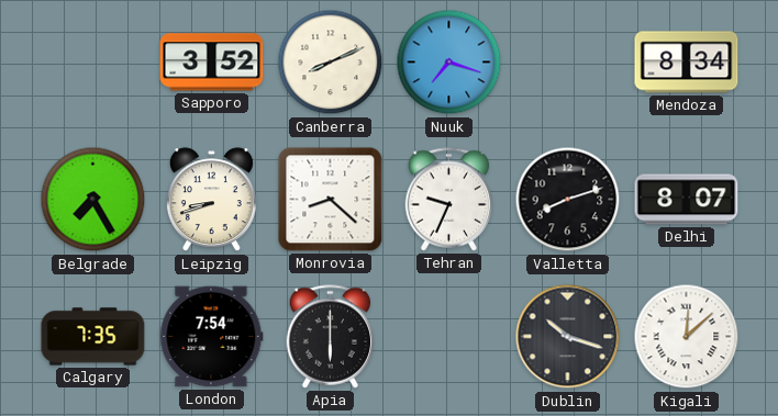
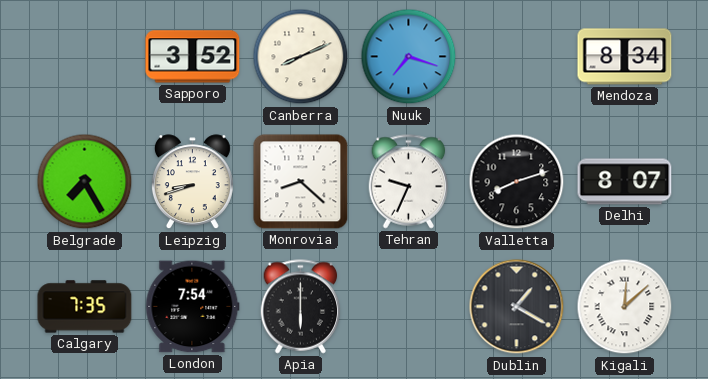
Dublin: 10:18 -> 1:20
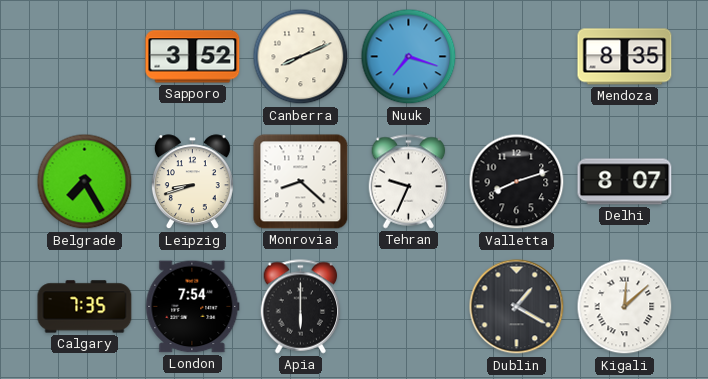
Mendoza: 8:34 -> 8:35
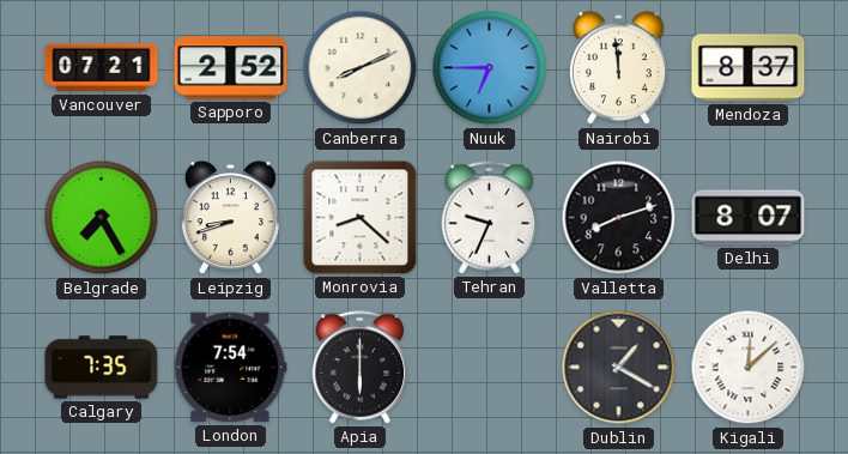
Vancouver: none -> 07:21
Sapporo: 3:52 -> 2:52
Nuuk: 7:18 -> 6:45
Nairobi: none -> 11:59
Mendoza: 8:35 -> 8:37
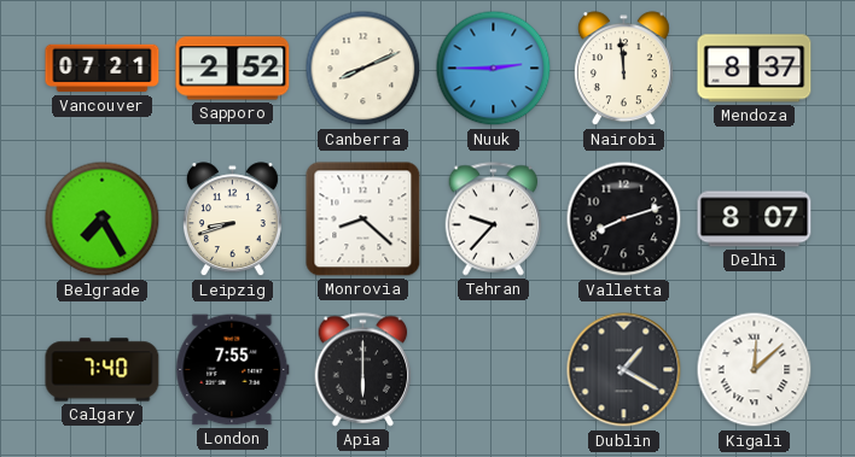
Nuuk: 6:45 -> 2:45
Tehran: 9:34 -> 9:37
Calgary: 7:35 -> 7:40
London: 7:54 -> 7:55
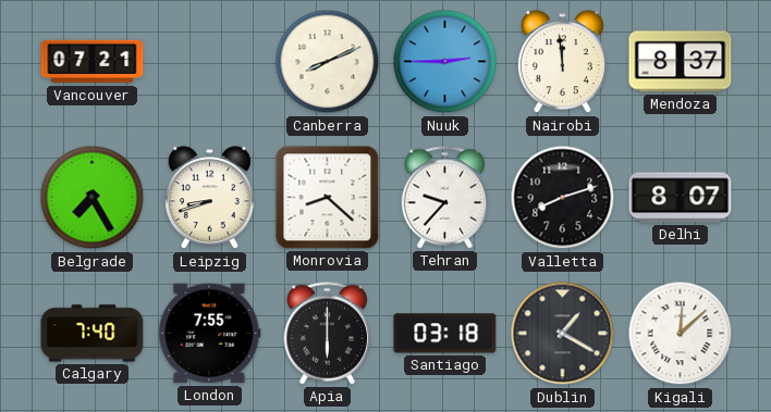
Sapporo: 2:52 -> none
Santiago: none -> 03:18
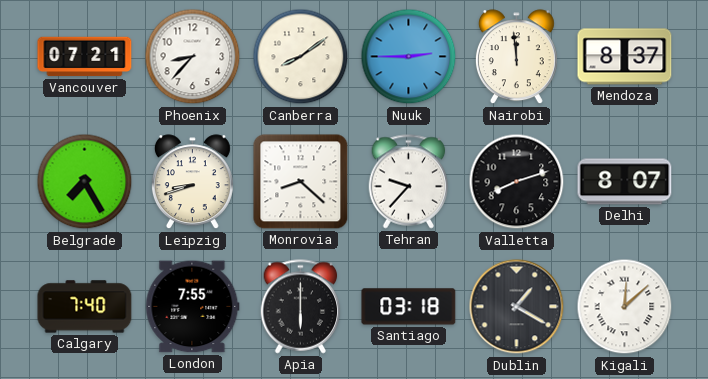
Phoenix: none -> 8:37
Canberra: 8:11 -> 8:09
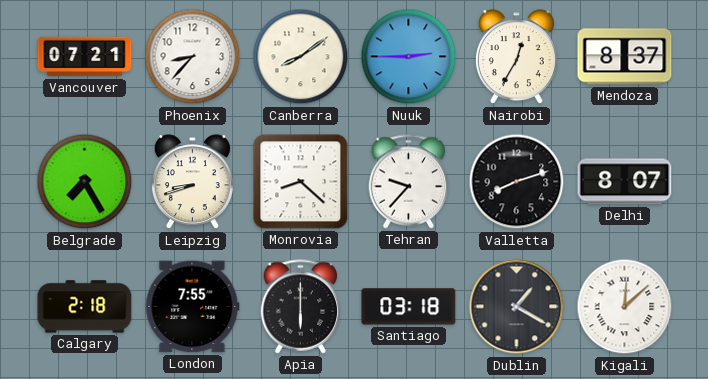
Nairobi: 11:59 -> 12:35
Calgary: 7:40 -> 2:18
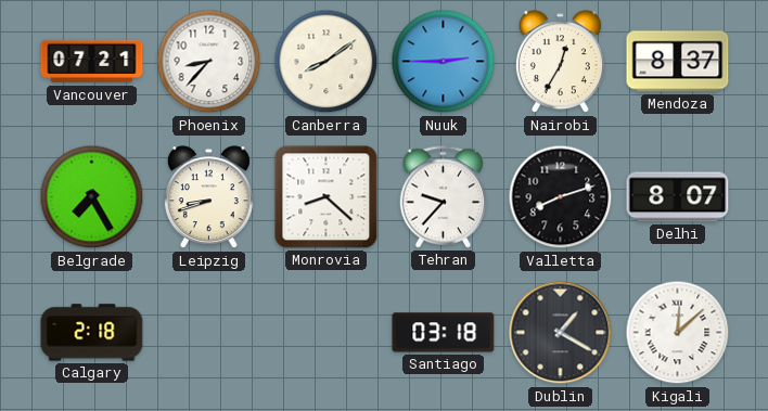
London: 7:55 -> none
Apia: 6:00 -> none
